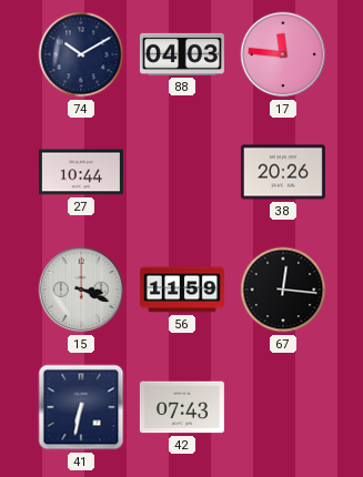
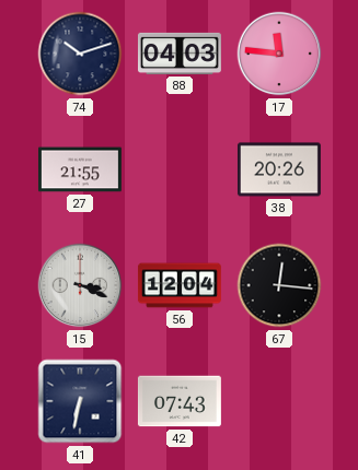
74: 10:10 -> 10:12
27: 10:44 -> 21:55
56: 11:59 -> 12:04
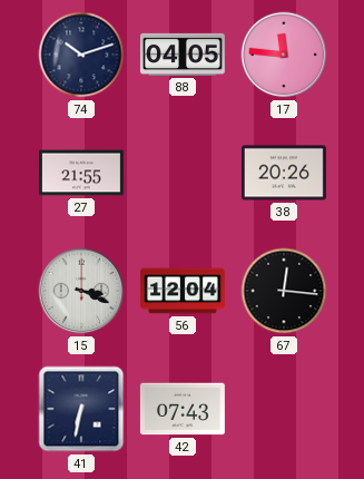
88: 04:03 -> 04:05
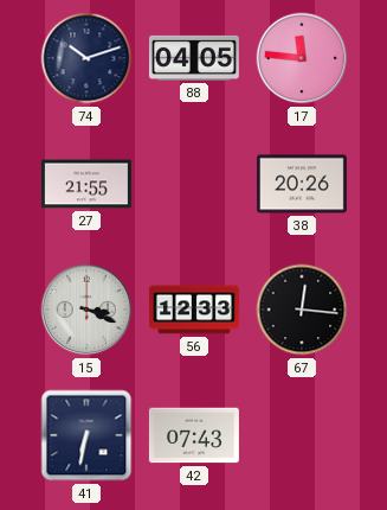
56: 12:04 -> 12:33
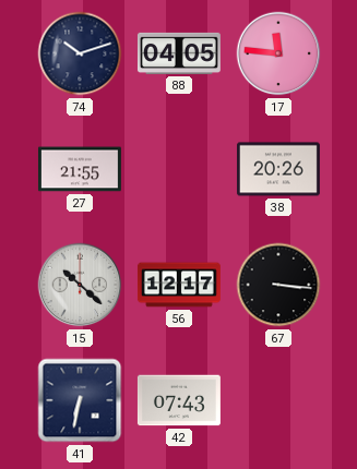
15: 3:19 -> 10:22
56: 12:33 -> 12:17
67: 12:16 -> 3:16
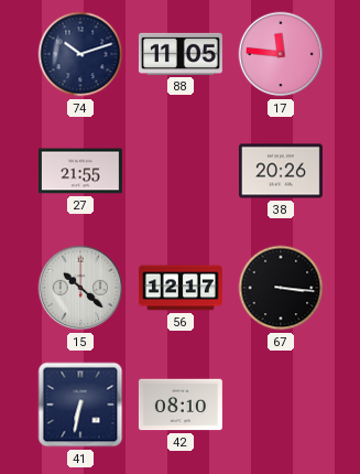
88: 04:05 -> 11:05
42: 07:43 -> 08:10
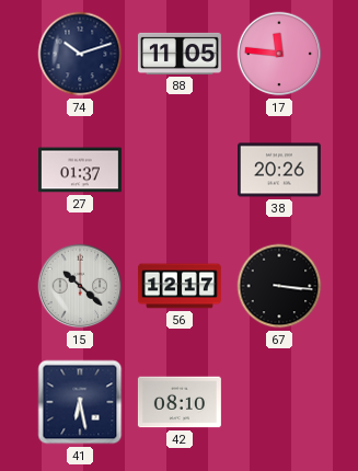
27: 21:55 -> 01:37
41: 6:32 -> 6:28
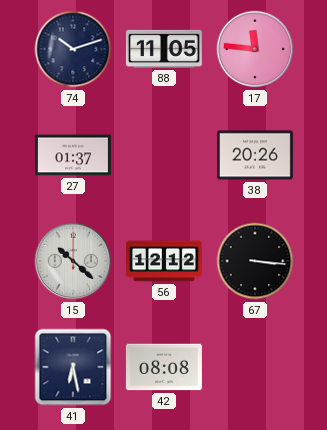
56: 12:17 -> 12:12
42: 08:10 -> 08:08
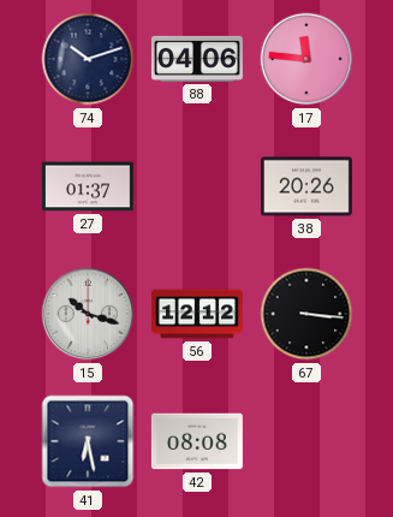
88: 11:05 -> 04:06
15: 10:22 -> 10:18
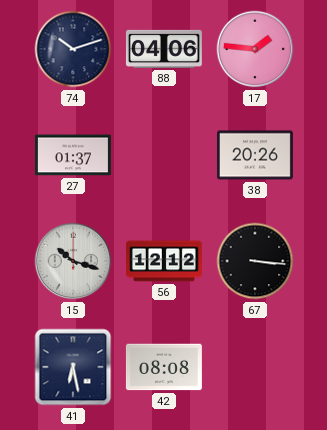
17: 11:46 -> 1:46
